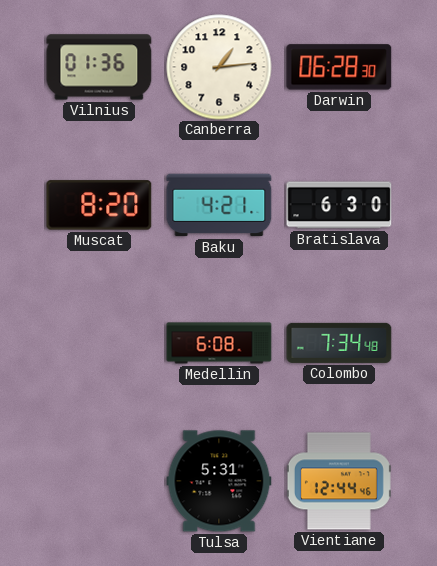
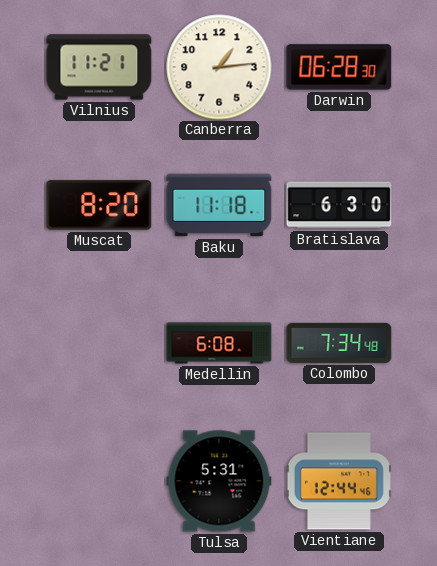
Vilnius: 01:36 -> 11:21
Baku: 4:21 -> 11:18
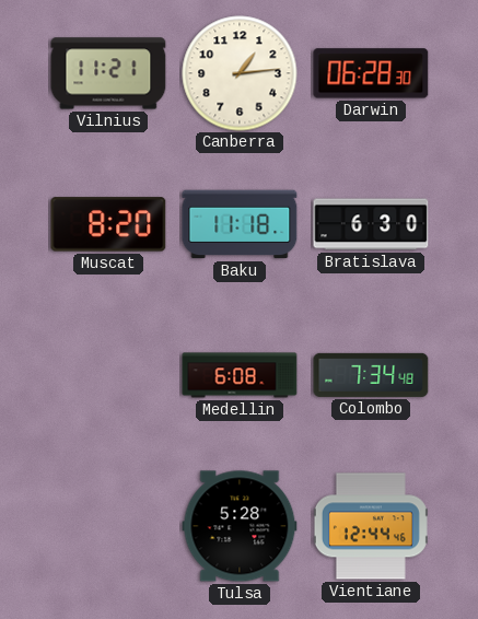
Tulsa: 5:31 -> 5:28
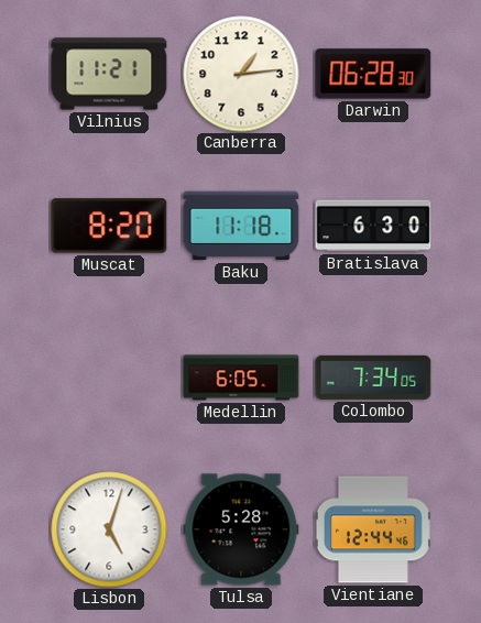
Medellin: 6:08 -> 6:05
Colombo: 7:34:48 -> 7:34:05
Lisbon: none -> 5:03
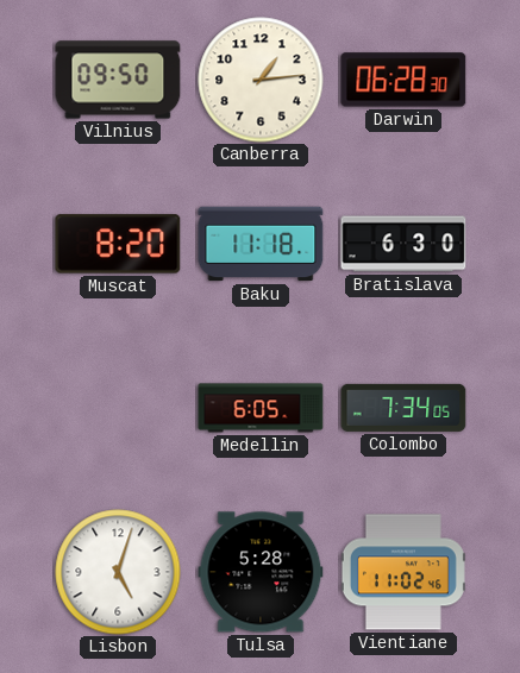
Vilnius: 11:21 -> 09:50
Vientiane: 12:44 -> 11:02
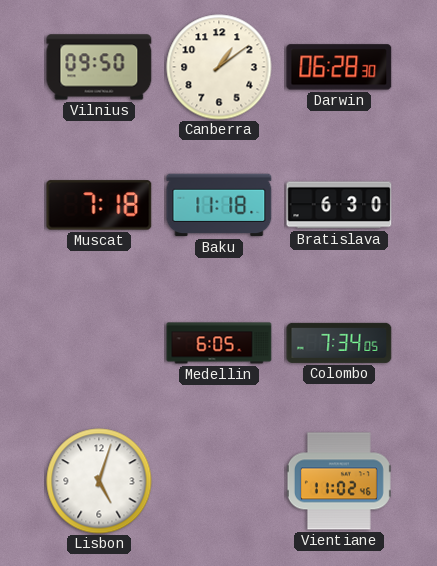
Canberra: 1:14 -> 1:09
Muscat: 8:20 -> 7:18
Tulsa: 5:28 -> none
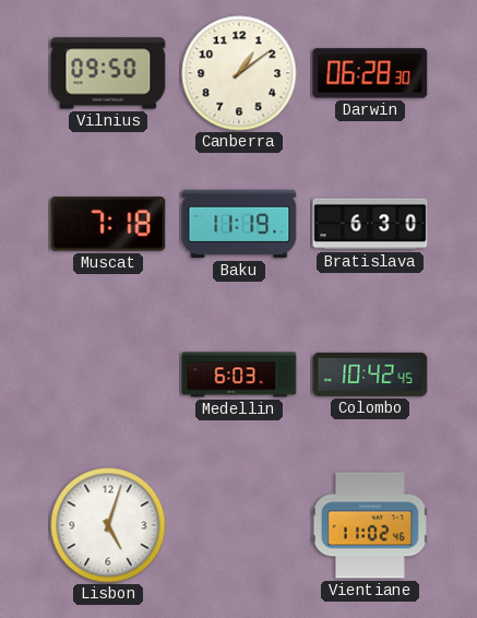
Baku: 11:18 -> 11:19
Medellin: 6:05 -> 6:03
Colombo: 7:34 -> 10:42
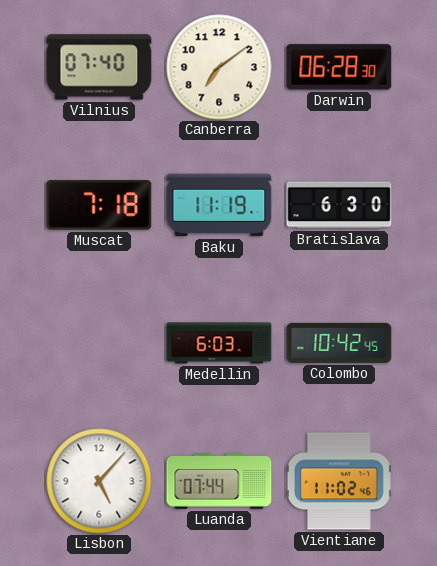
Vilnius: 09:50 -> 07:40
Canberra: 1:09 -> 7:09
Lisbon: 5:03 -> 5:07
Luanda: none -> 07:44
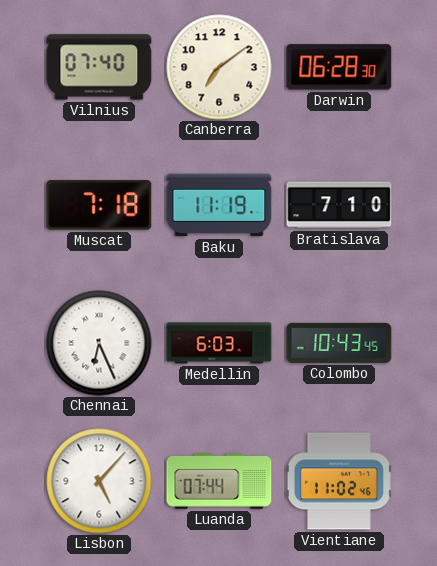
Bratislava: 6:30 -> 7:10
Chennai: none -> 6:26
Colombo: 10:42 -> 10:43
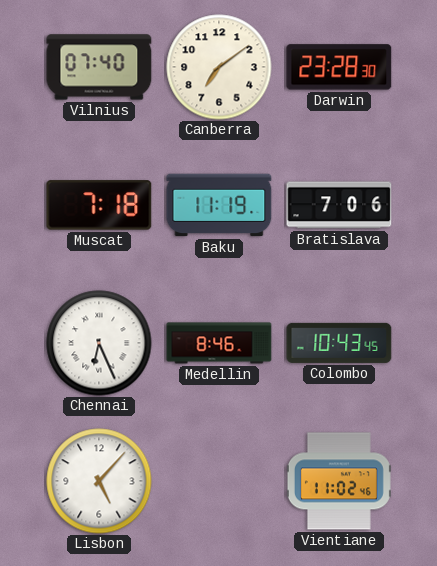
Darwin: 06:28 -> 23:28
Bratislava: 7:10 -> 7:06
Medellin: 6:03 -> 8:46
Luanda: 07:44 -> none
